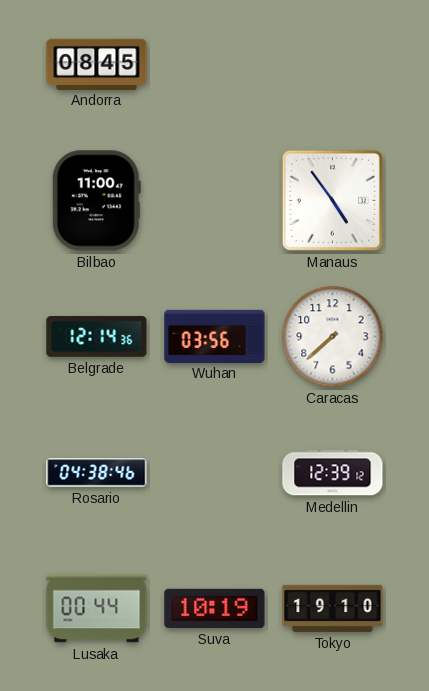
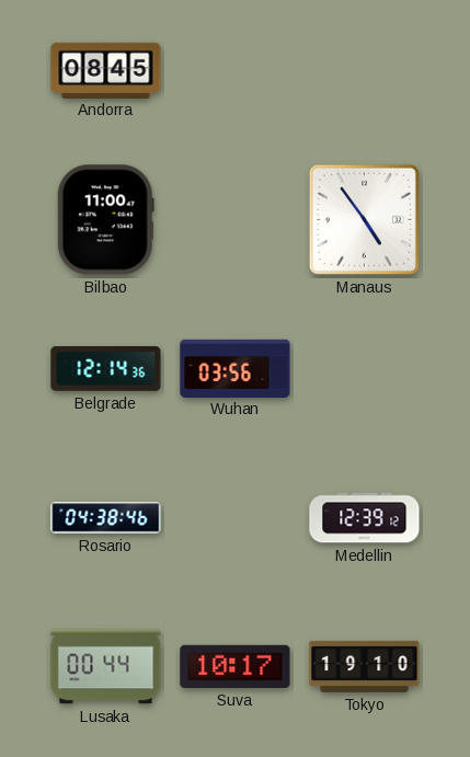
Caracas: 7:38 -> none
Suva: 10:19 -> 10:17
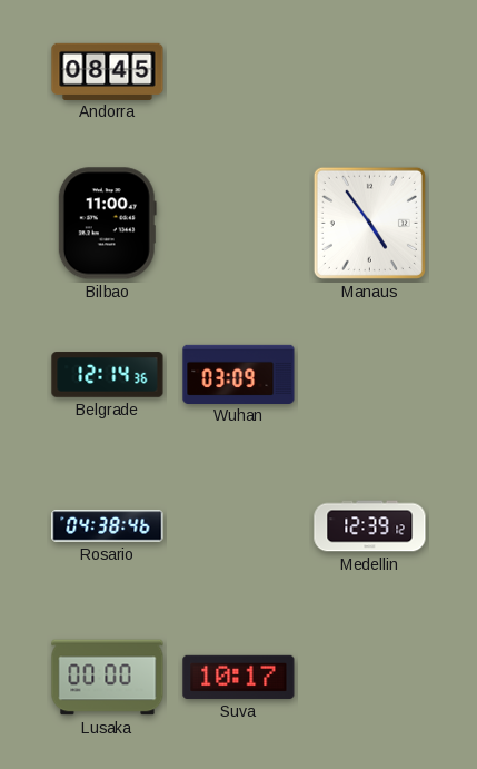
Wuhan: 03:56 -> 03:09
Lusaka: 00:44 -> 00:00
Tokyo: 19:10 -> none
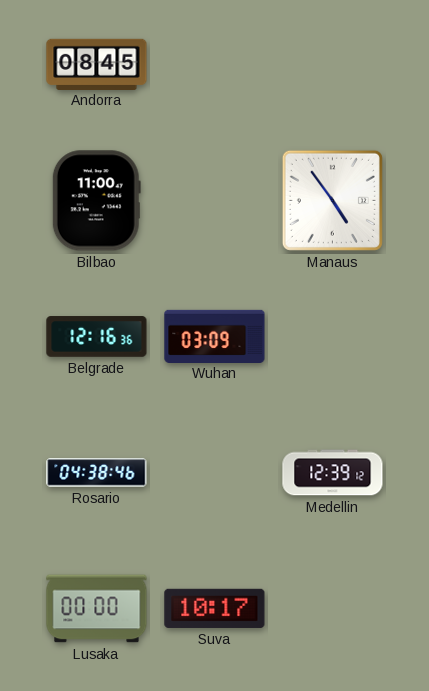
Belgrade: 12:14 -> 12:16
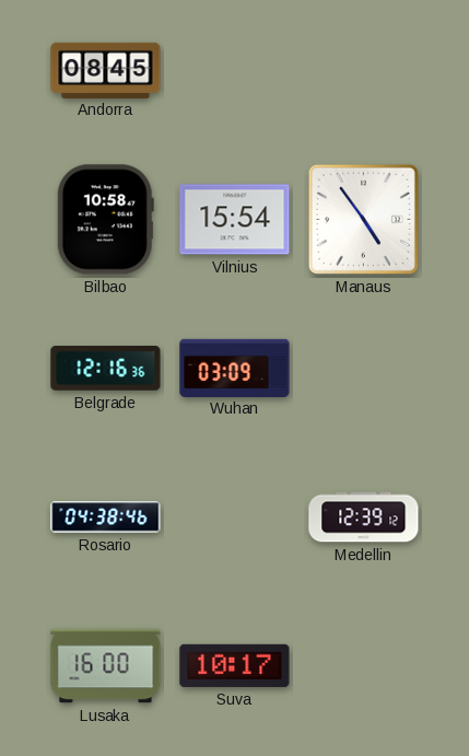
Bilbao: 11:00 -> 10:58
Vilnius: none -> 15:54
Lusaka: 00:00 -> 16:00
